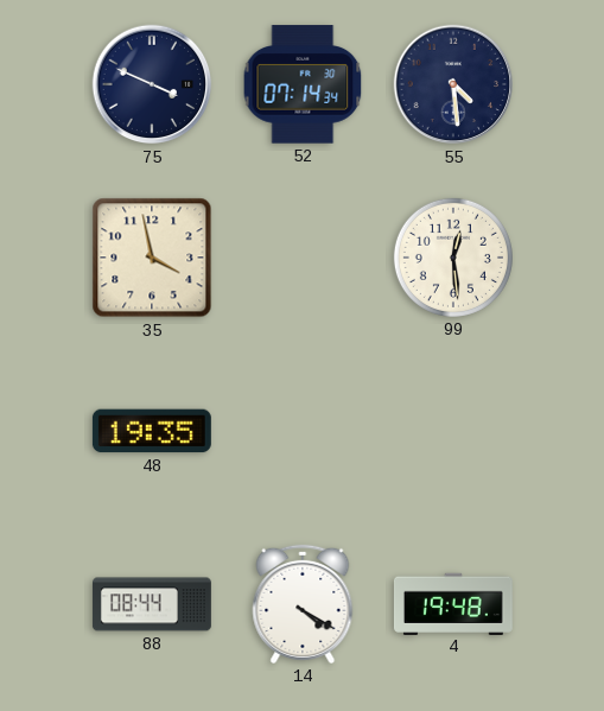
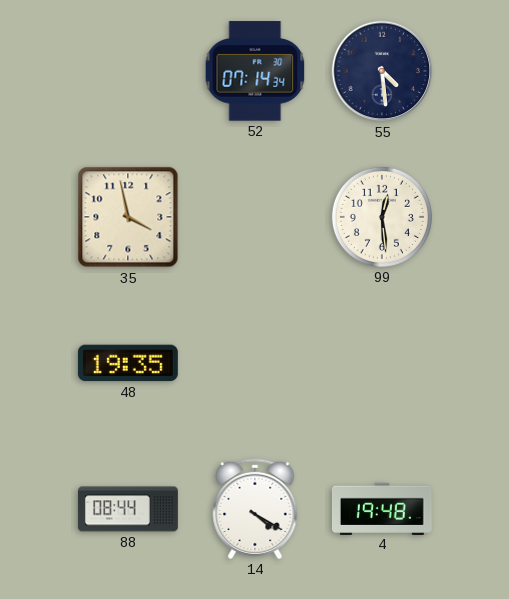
75: 3:49 -> none
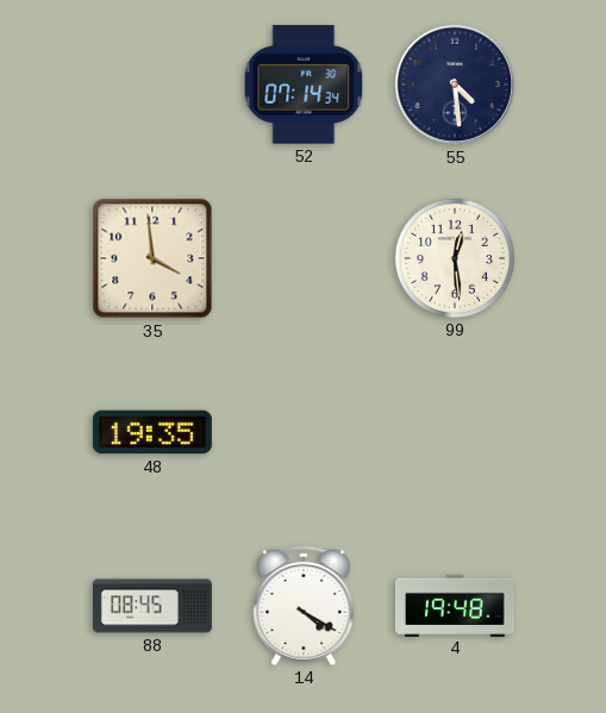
35: 3:58 -> 3:59
88: 08:44 -> 08:45
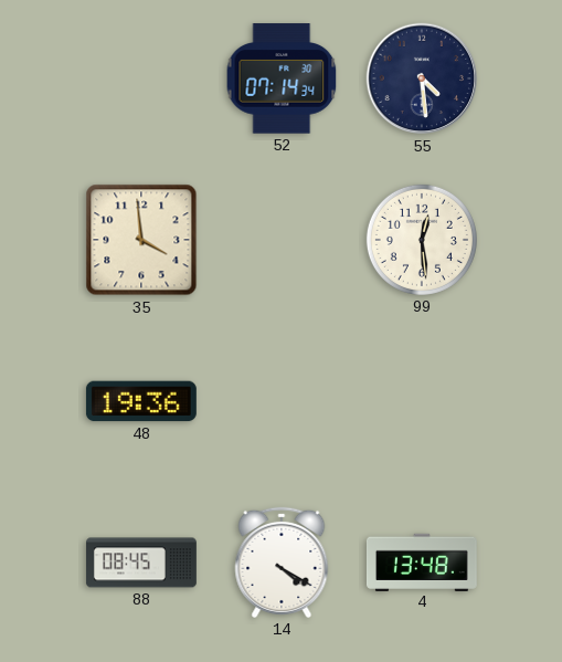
48: 19:35 -> 19:36
4: 19:48 -> 13:48
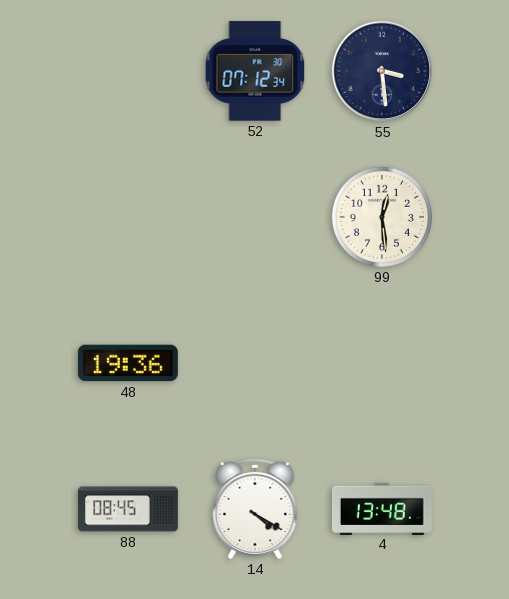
52: 07:14 -> 07:12
55: 4:29 -> 3:29
35: 3:59 -> none
